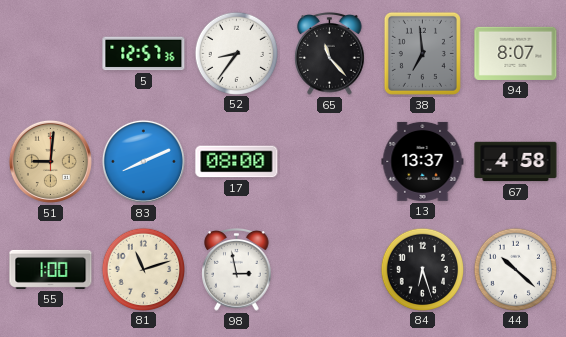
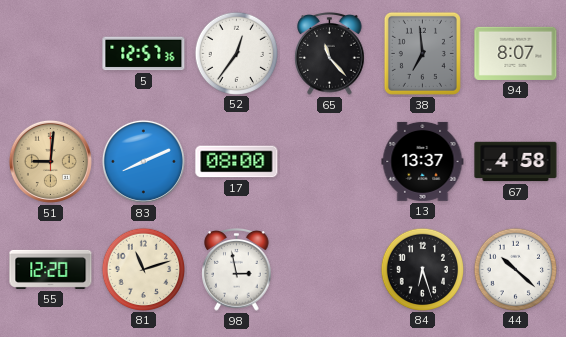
52: 8:36 -> 12:36
55: 1:00 -> 12:20
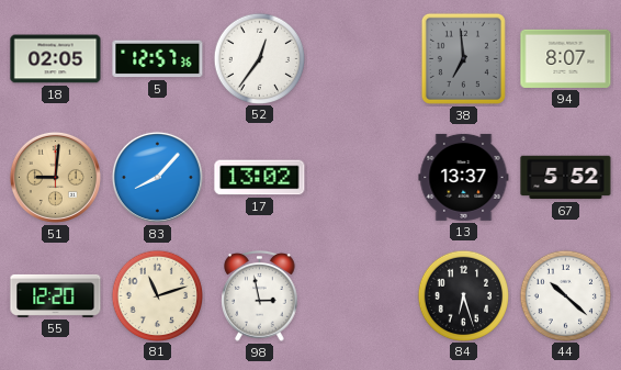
18: none -> 02:05
65: 11:23 -> none
83: 8:11 -> 8:07
17: 08:00 -> 13:02
67: 4:58 -> 5:52
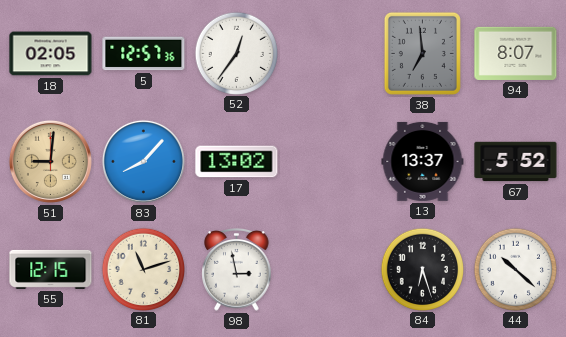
55: 12:20 -> 12:15
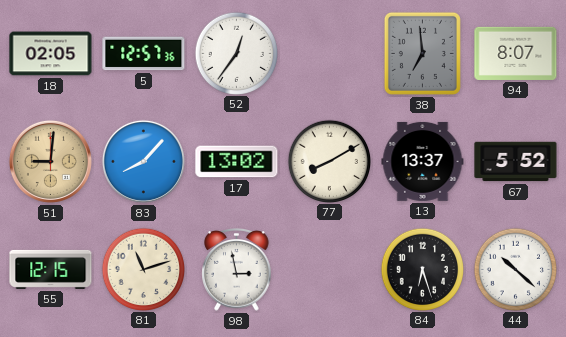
77: none -> 8:10
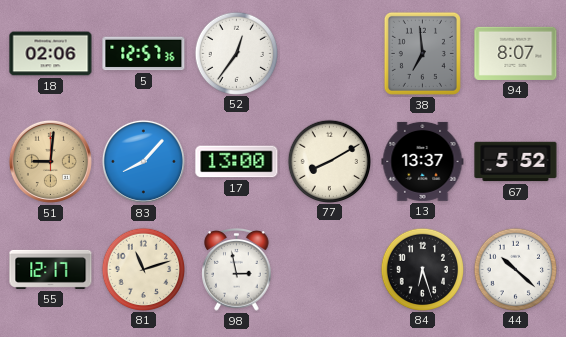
18: 02:05 -> 02:06
17: 13:02 -> 13:00
55: 12:15 -> 12:17
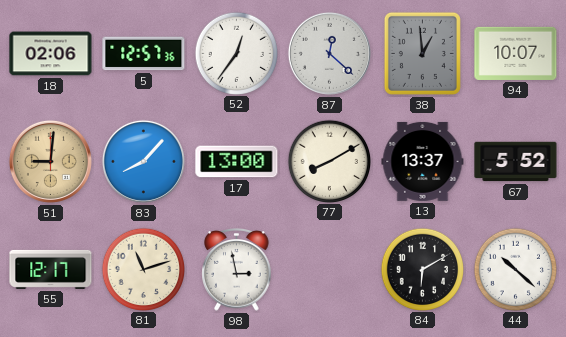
87: none -> 12:22
38: 6:59 -> 12:59
94: 8:07 -> 10:07
84: 6:27 -> 6:10
